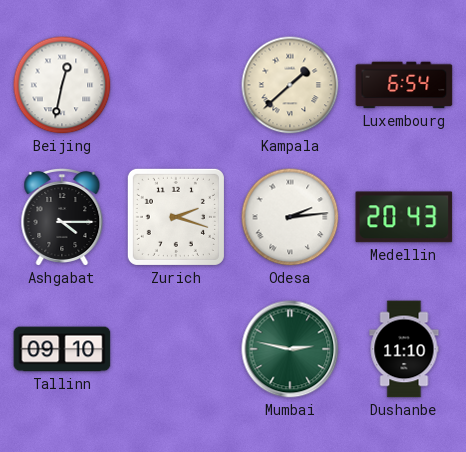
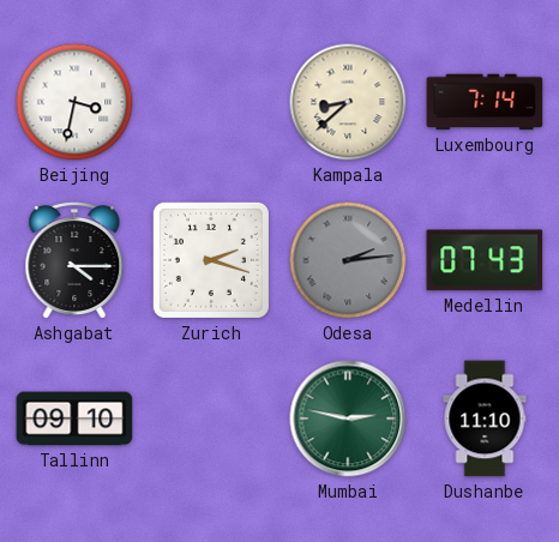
Beijing: 12:32 -> 3:32
Kampala: 1:38 -> 8:38
Luxembourg: 6:54 -> 7:14
Odesa dial: white -> grey
Medellin: 20:43 -> 07:43
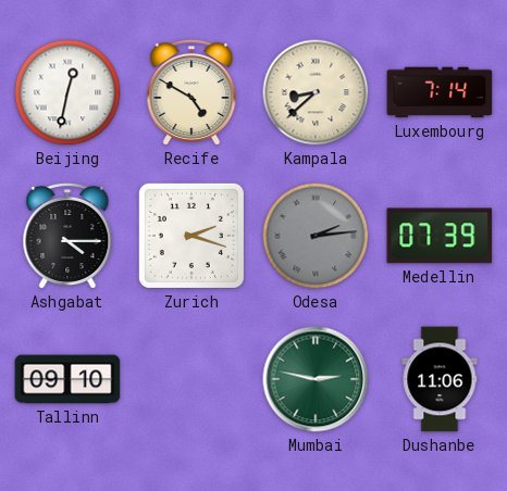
Beijing: 3:32 -> 12:32
Recife: none -> 4:50
Medellin: 07:43 -> 07:39
Dushanbe: 11:10 -> 11:06
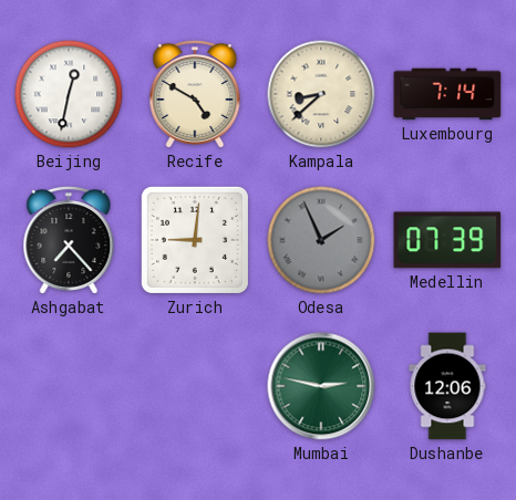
Ashgabat: 4:15 -> 7:23
Zurich: 2:18 -> 9:01
Odesa: 2:14 -> 1:56
Tallinn: 09:10 -> none
Dushanbe: 11:06 -> 12:06
